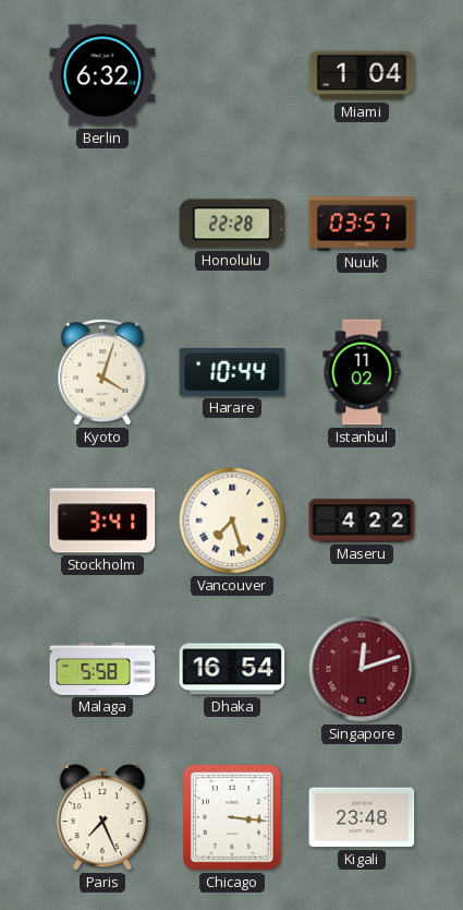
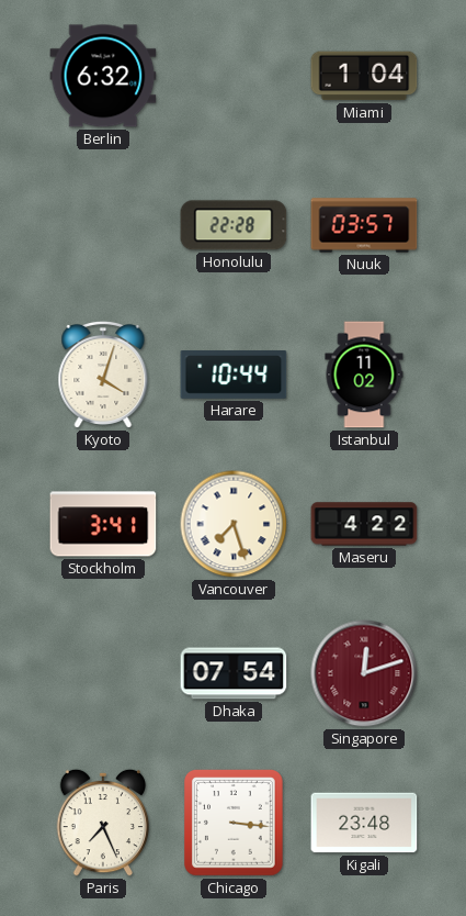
Malaga: 5:58 -> none
Dhaka: 16:54 -> 07:54
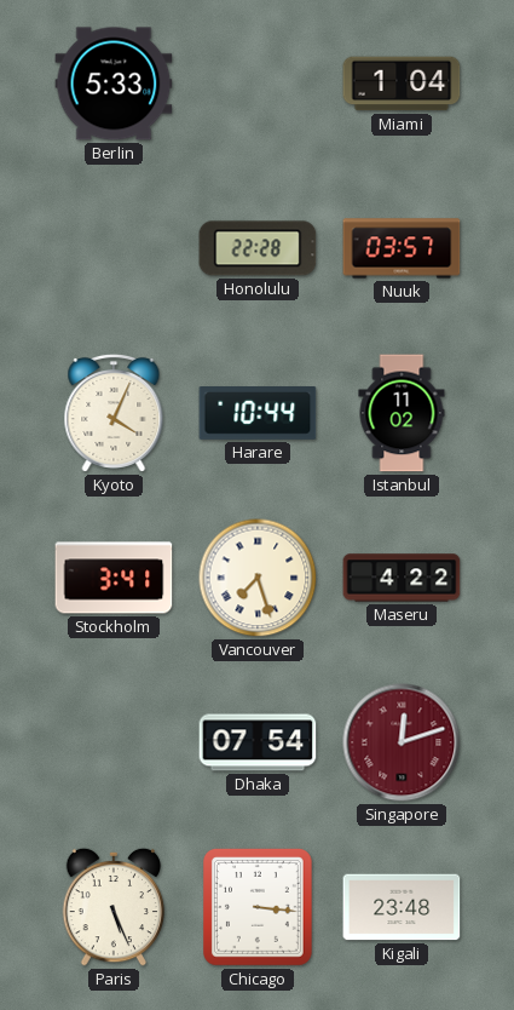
Berlin: 6:32 -> 5:33
Kyoto: 4:03 -> 4:04
Paris: 7:26 -> 5:26
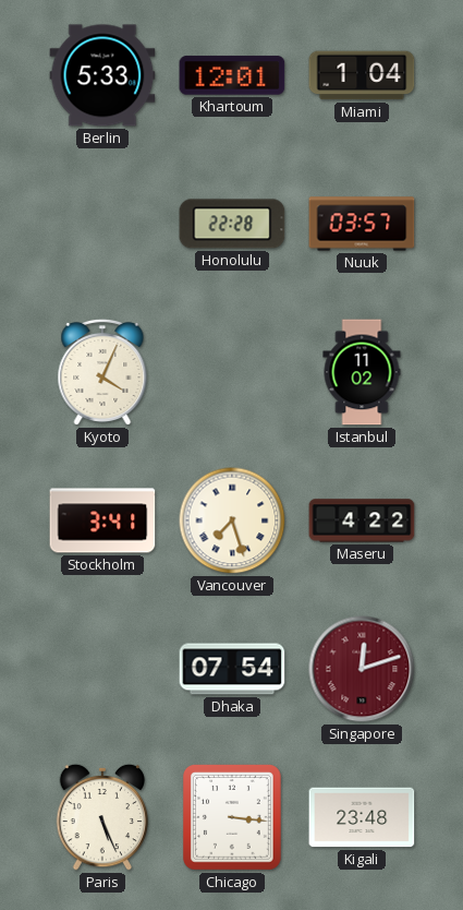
Khartoum: none -> 12:01
Harare: 10:44 -> none
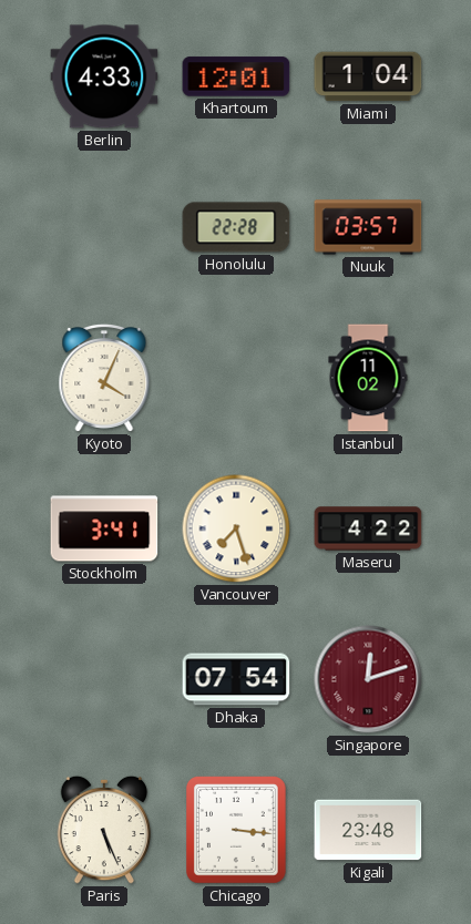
Berlin: 5:33 -> 4:33
